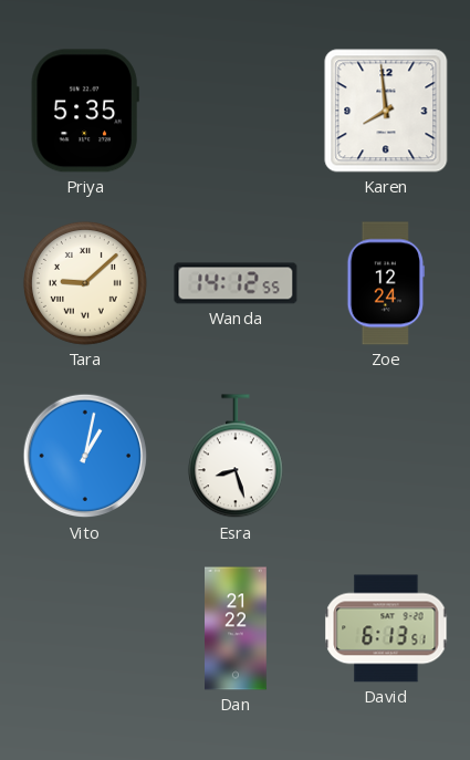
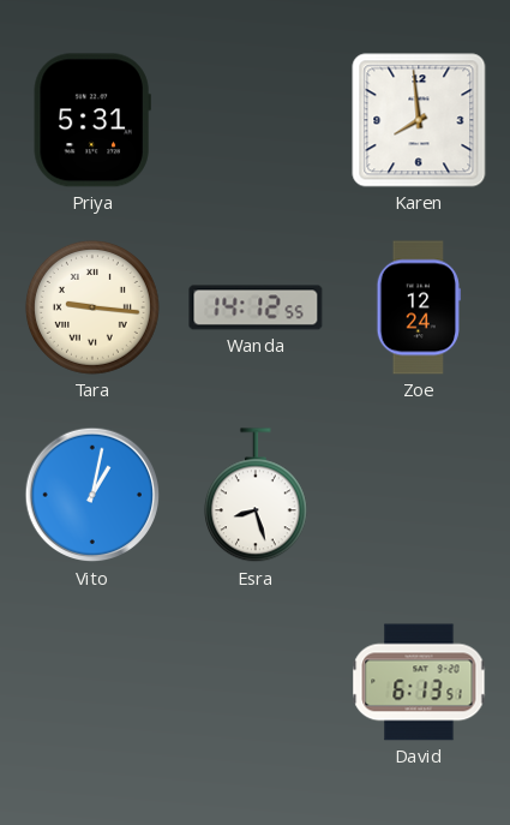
Priya: 5:35 -> 5:31
Tara: 9:08 -> 9:16
Dan: 21:22 -> none
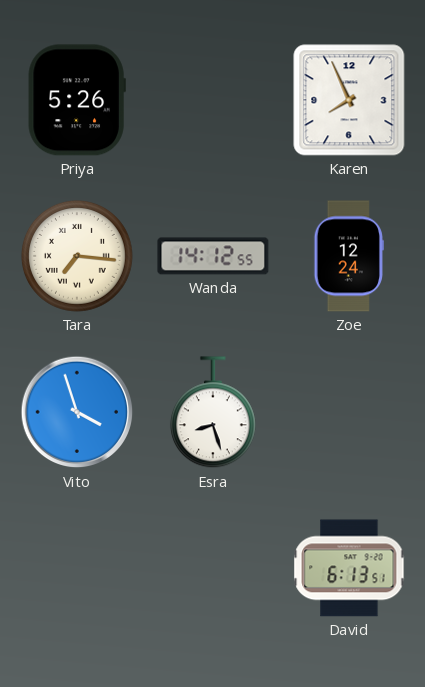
Priya: 5:31 -> 5:26
Karen: 7:59 -> 7:56
Tara: 9:16 -> 7:16
Vito: 1:02 -> 3:57
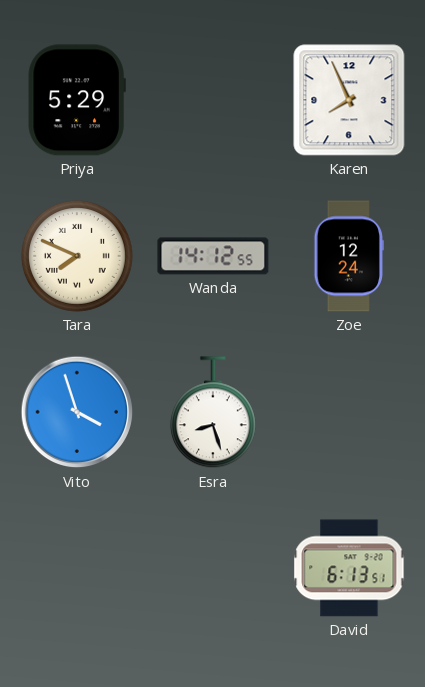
Priya: 5:26 -> 5:29
Tara: 7:16 -> 7:49
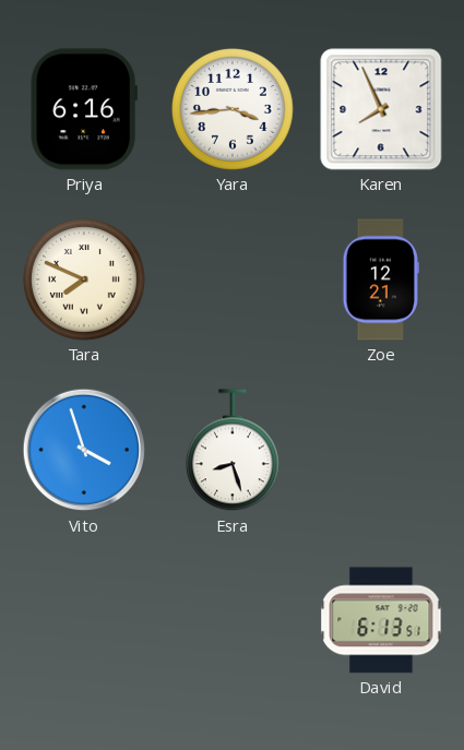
Priya: 5:29 -> 6:16
Yara: none -> 3:44
Wanda: 14:12 -> none
Zoe: 12:24 -> 12:21
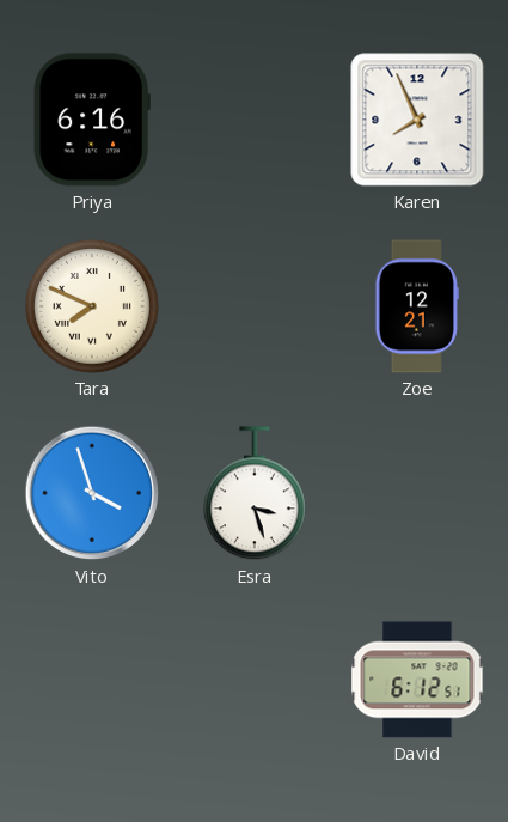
Yara: 3:44 -> none
Esra: 8:27 -> 3:27
David: 6:13 -> 6:12
